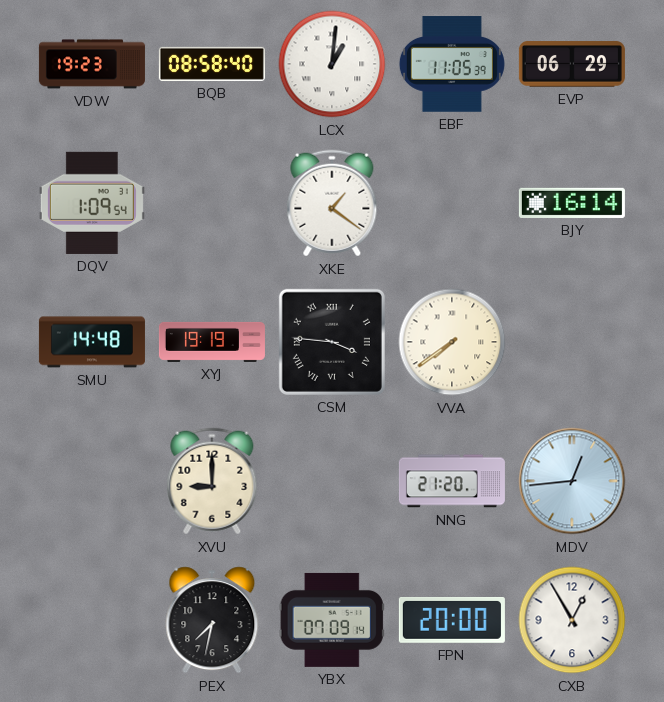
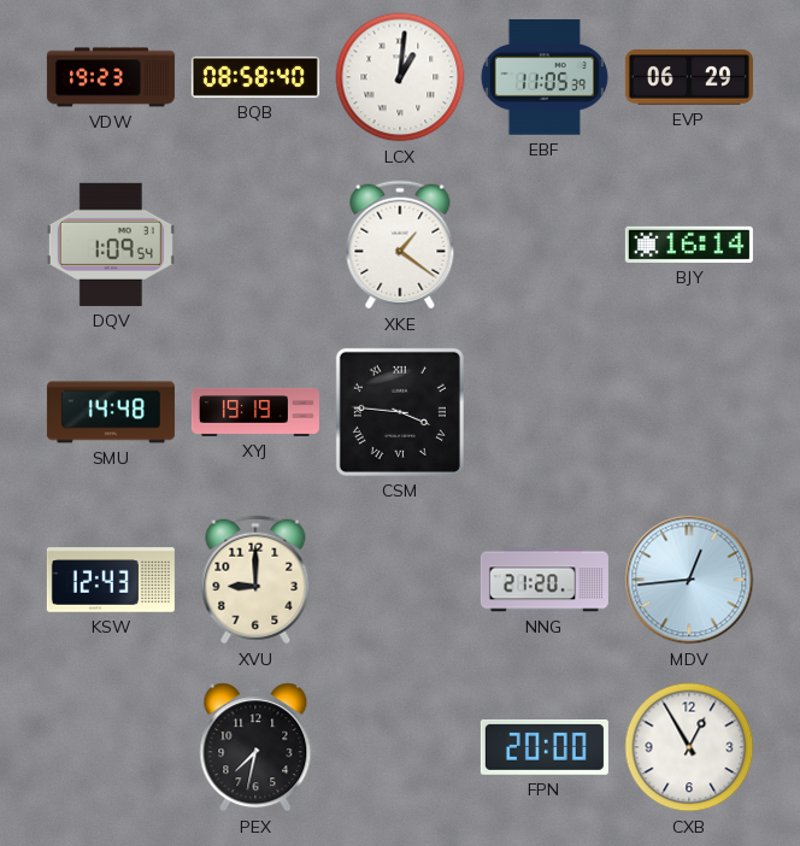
VVA: 7:39 -> none
KSW: none -> 12:43
YBX: 07:09 -> none
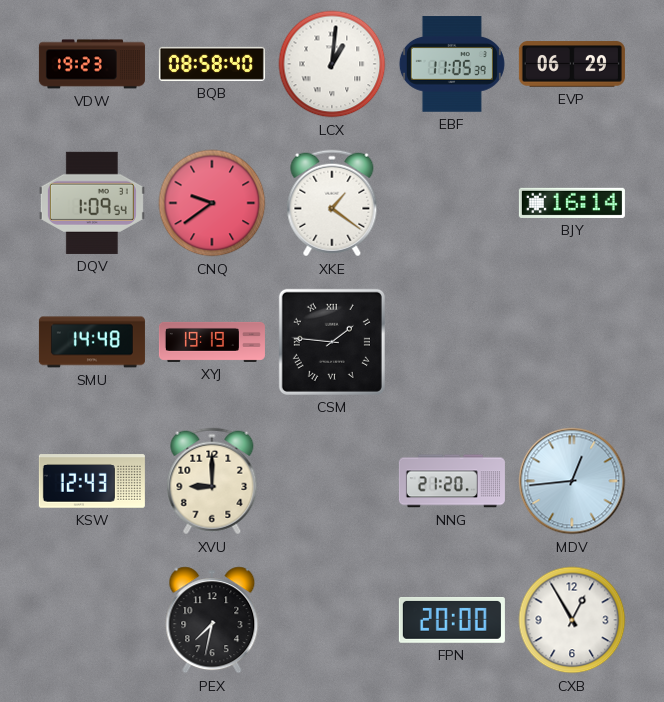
CNQ: none -> 9:39
CSM: 3:46 -> 1:46
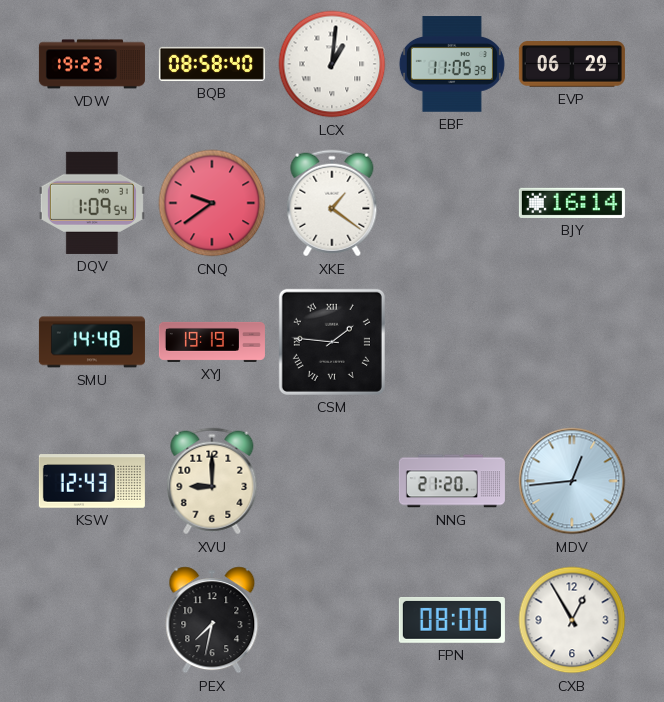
FPN: 20:00 -> 08:00
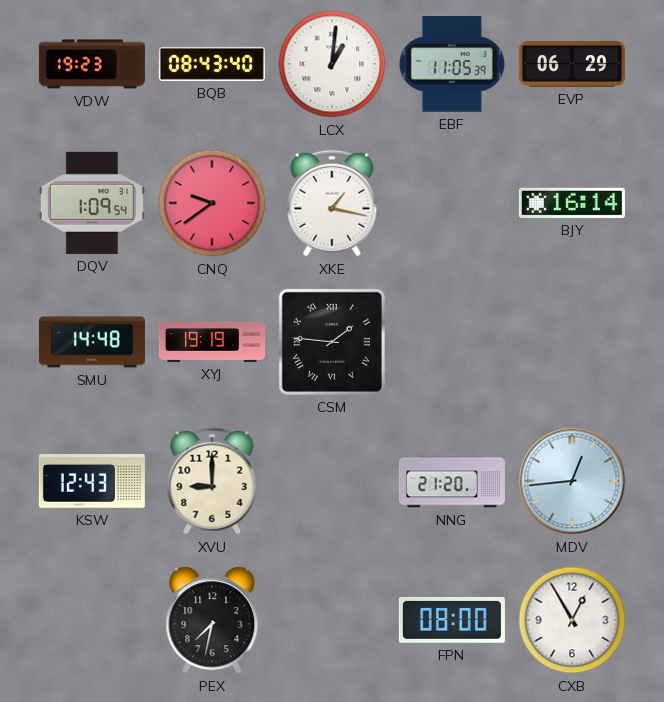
BQB: 08:58 -> 08:43
XKE: 1:21 -> 1:17
